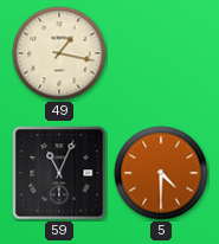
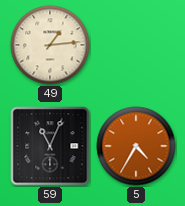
49: 1:17 -> 1:14
5: 4:30 -> 4:35
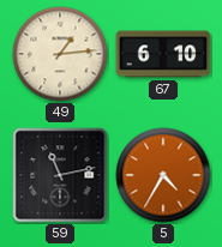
67: none -> 6:10
59: 11:04 -> 11:13
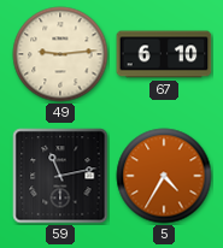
49: 1:14 -> 9:14
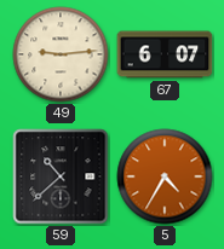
67: 6:10 -> 6:07
59: 11:13 -> 10:38
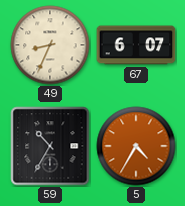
49: 9:14 -> 8:34
59: 10:38 -> 10:35
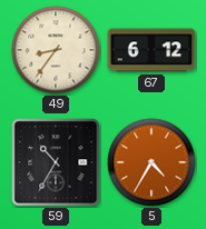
49: 8:34 -> 8:36
67: 6:07 -> 6:12
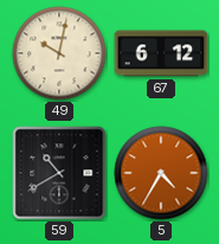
49: 8:36 -> 10:02
59: 10:35 -> 10:40
